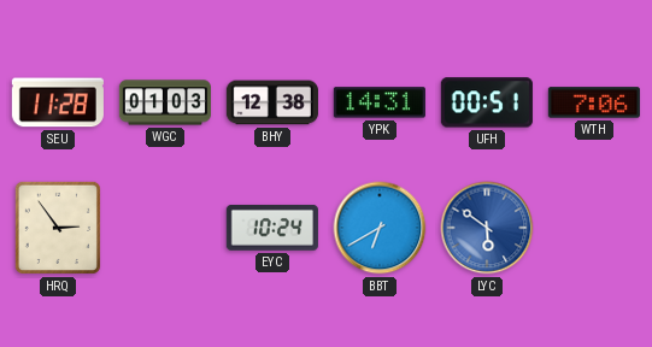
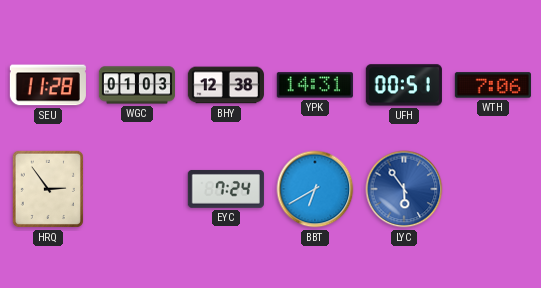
EYC: 10:24 -> 7:24
LYC: 5:51 -> 5:54
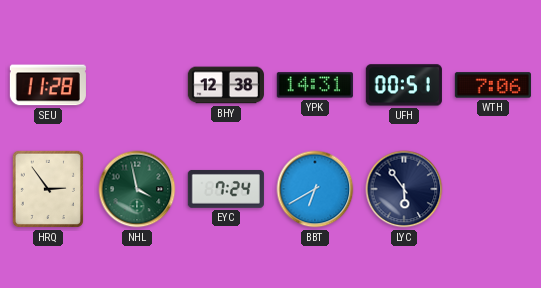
WGC: 01:03 -> none
NHL: none -> 3:58
LYC dial: blue -> navy
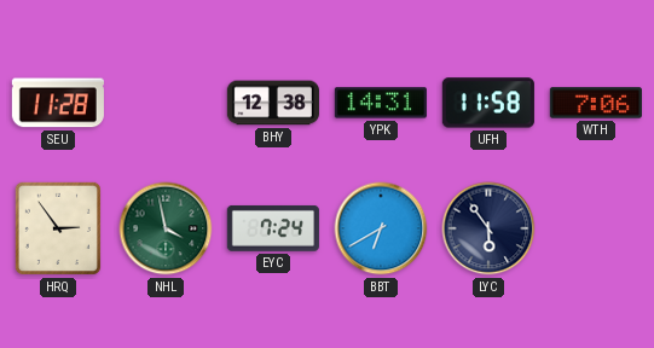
UFH: 00:51 -> 11:58
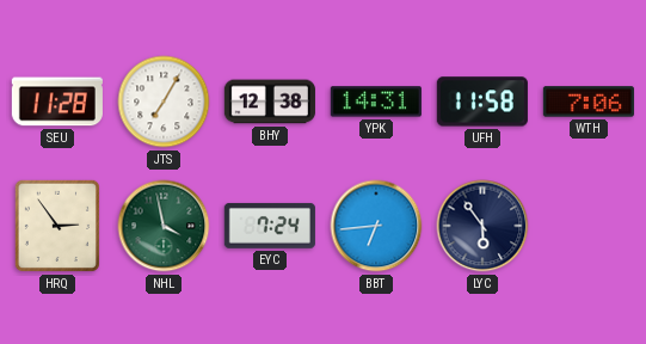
JTS: none -> 7:05
BBT: 6:40 -> 6:44
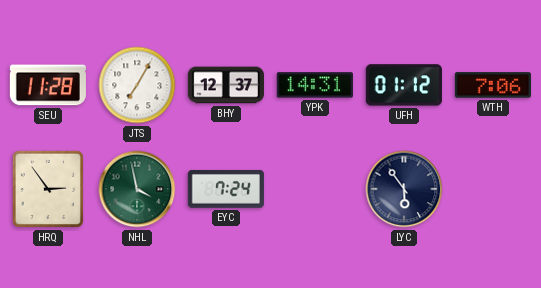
BHY: 12:38 -> 12:37
UFH: 11:58 -> 01:12
BBT: 6:44 -> none
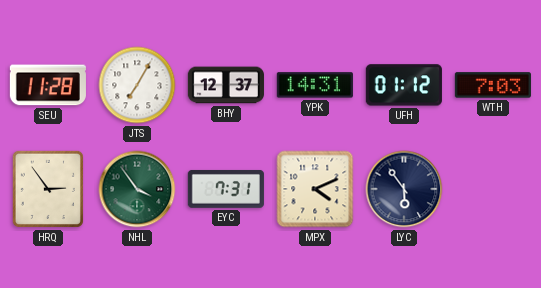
WTH: 7:06 -> 7:03
NHL: 3:58 -> 3:54
EYC: 7:24 -> 7:31
MPX: none -> 4:11
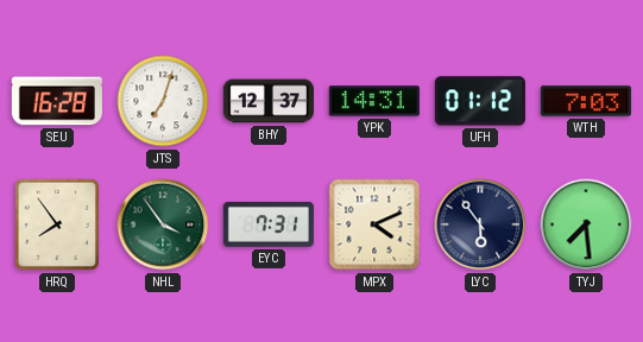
SEU: 11:28 -> 16:28
JTS: 7:05 -> 7:03
HRQ: 2:54 -> 7:54
TYJ: none -> 7:29
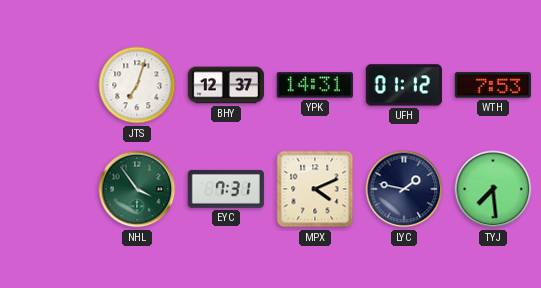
SEU: 16:28 -> none
WTH: 7:03 -> 7:53
HRQ: 7:54 -> none
LYC: 5:54 -> 1:47
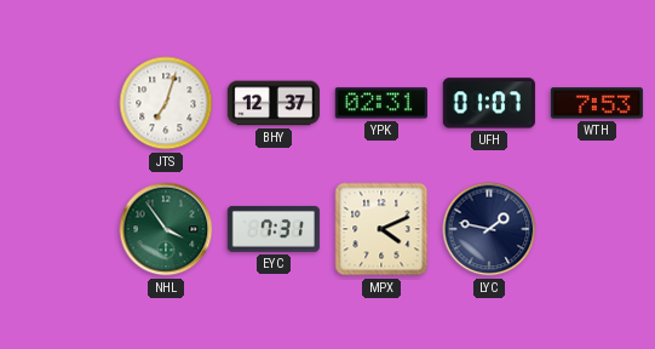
YPK: 14:31 -> 02:31
UFH: 01:12 -> 01:07
TYJ: 7:29 -> none
